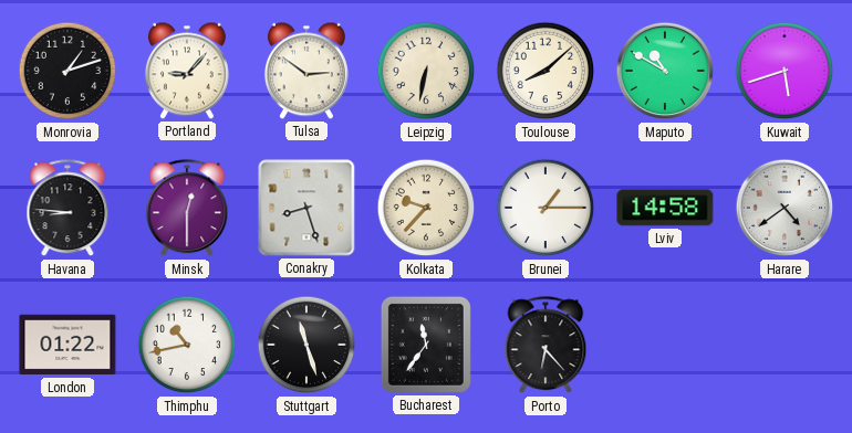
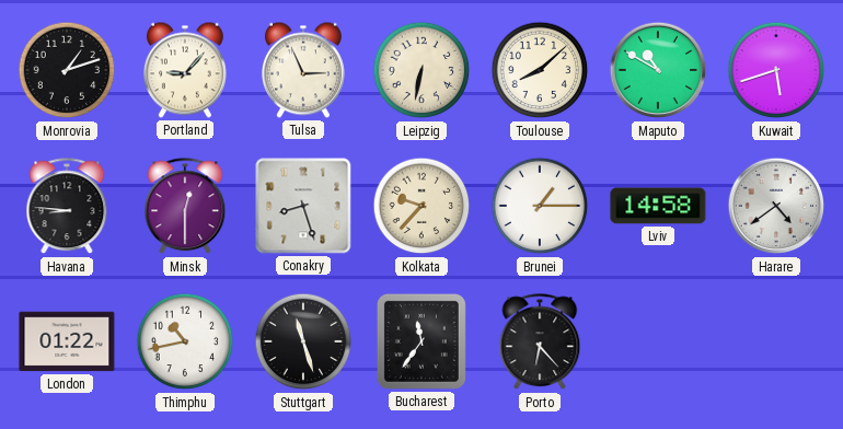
Tulsa: 2:51 -> 2:56
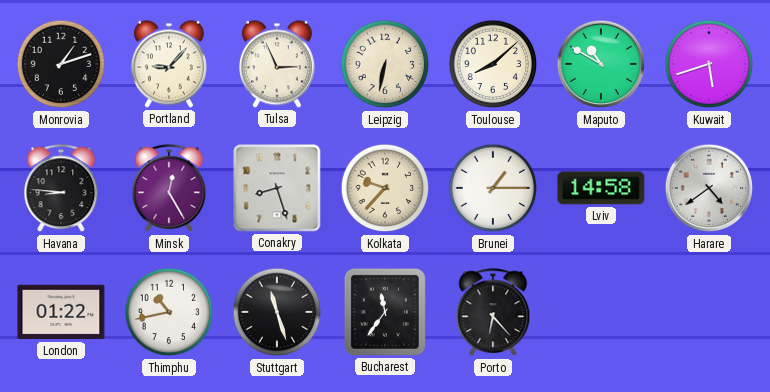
Minsk: 12:30 -> 12:25
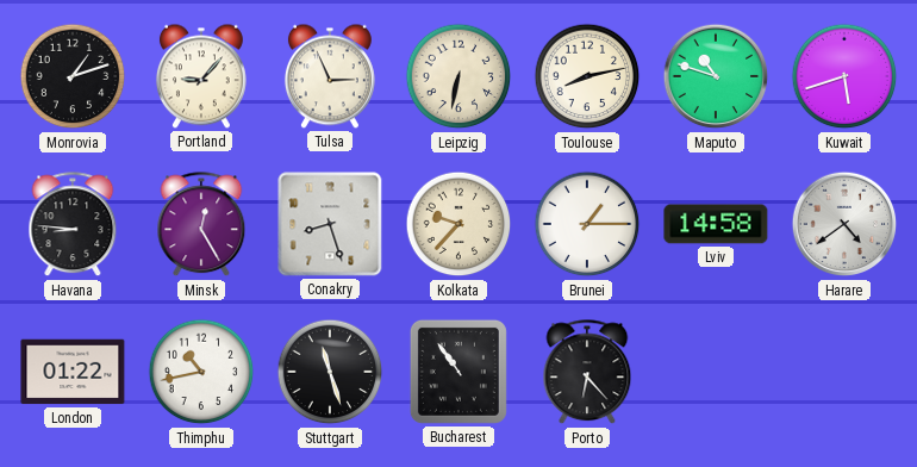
Toulouse: 8:08 -> 8:13
Maputo: 10:50 -> 10:48
Bucharest: 11:36 -> 10:54
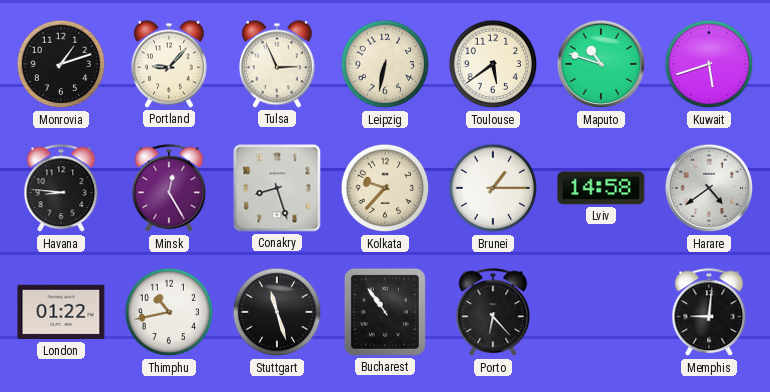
Toulouse: 8:13 -> 5:39
Memphis: none -> 9:01
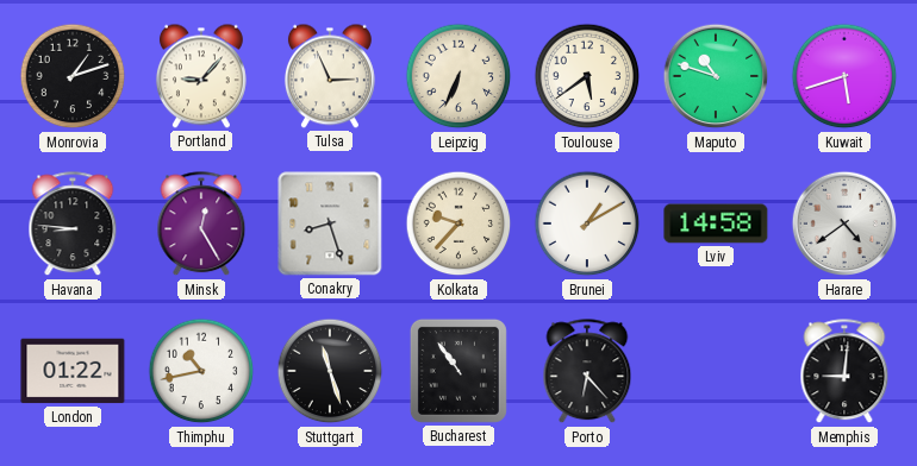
Leipzig: 6:32 -> 6:34
Brunei: 1:15 -> 1:10
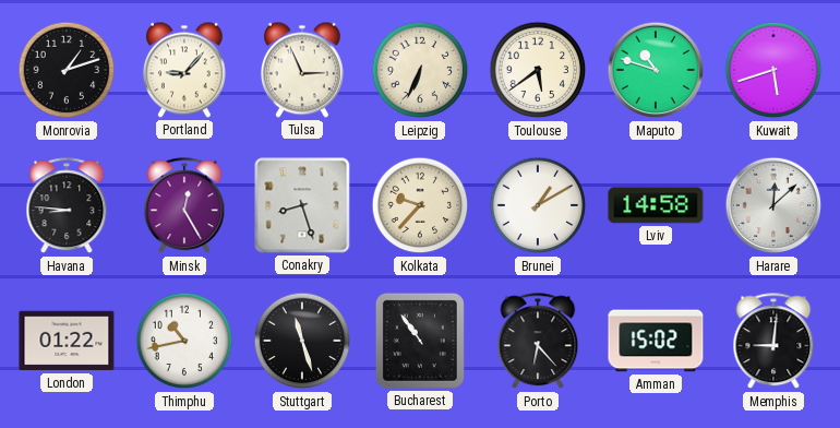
Harare: 4:39 -> 12:08
Amman: none -> 15:02
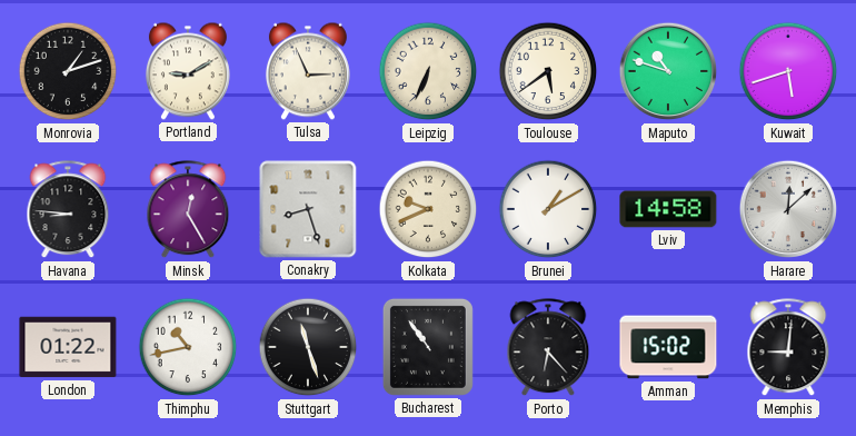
Portland: 9:07 -> 9:10
Kolkata: 9:37 -> 9:41
